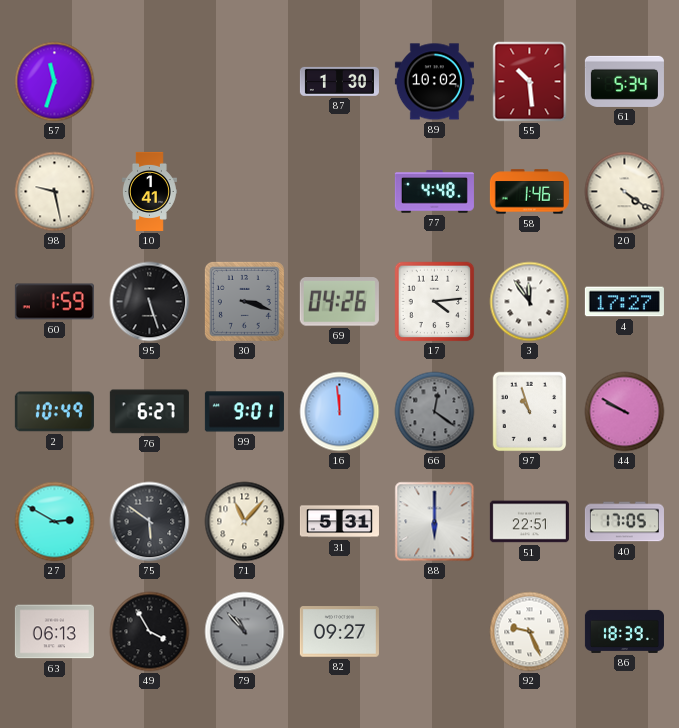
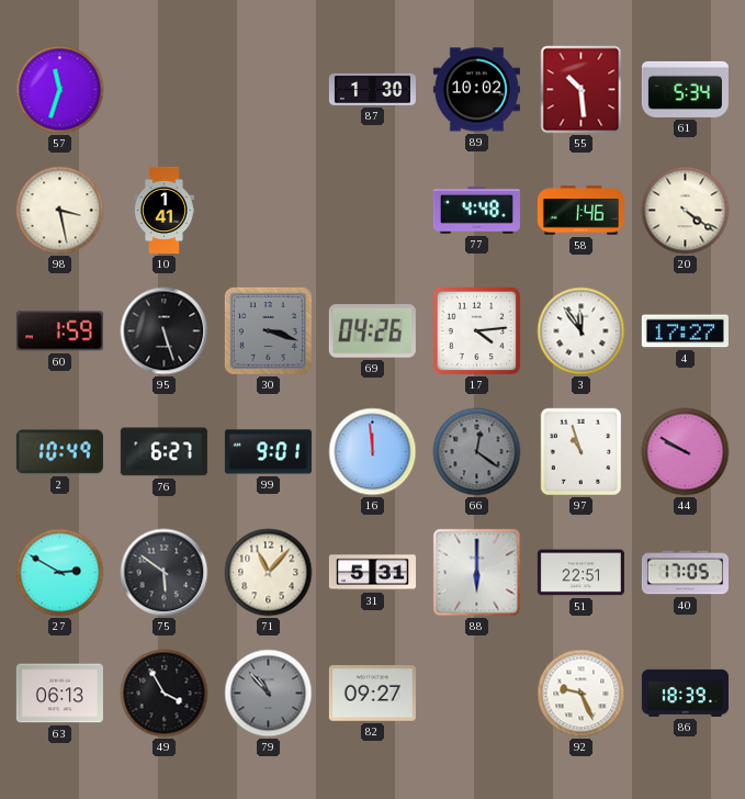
98: 9:28 -> 3:28
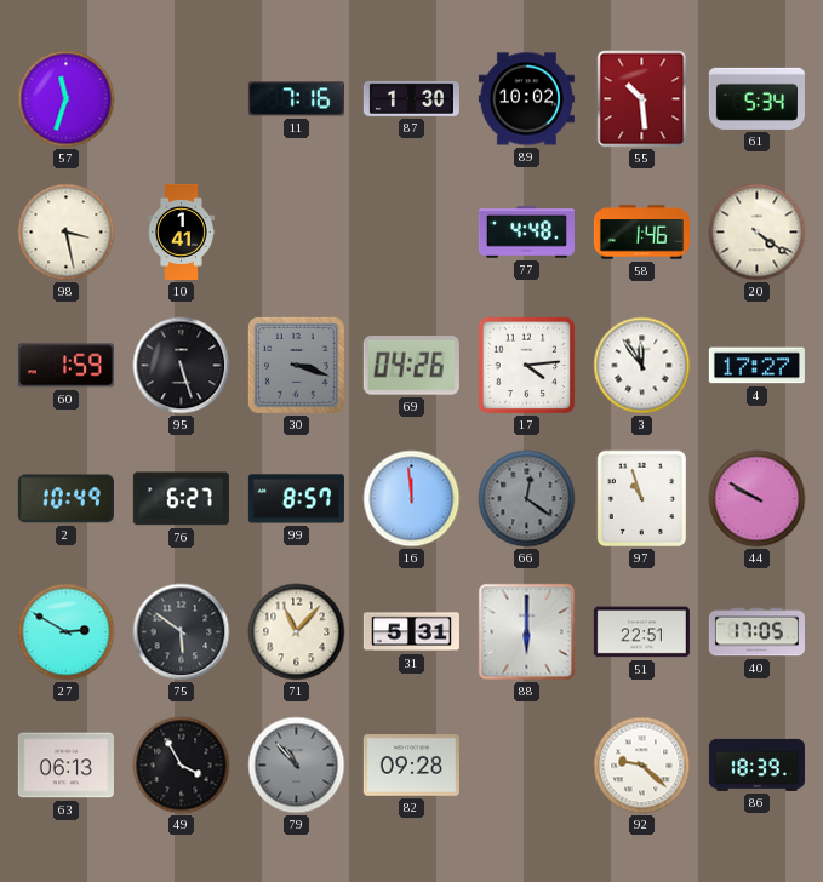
11: none -> 7:16
99: 9:01 -> 8:57
82: 09:27 -> 09:28
92: 9:26 -> 9:22
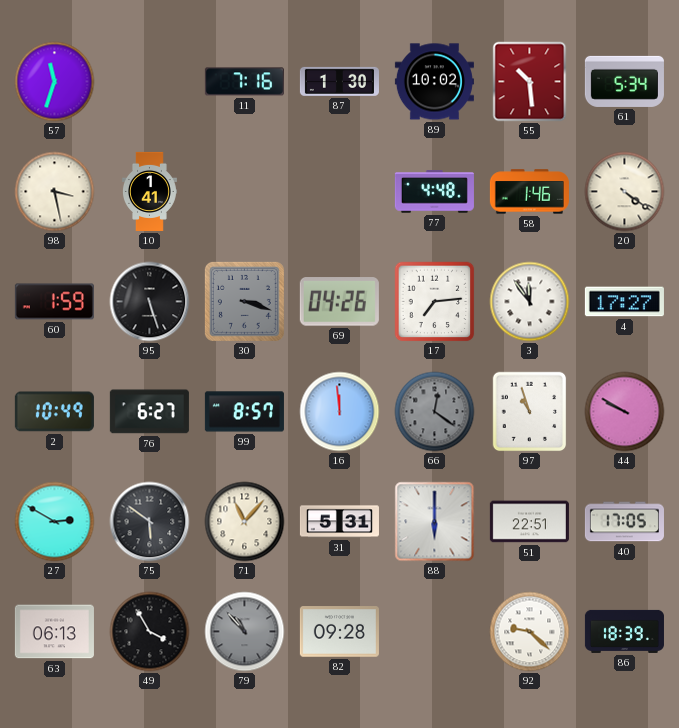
17: 4:14 -> 7:14
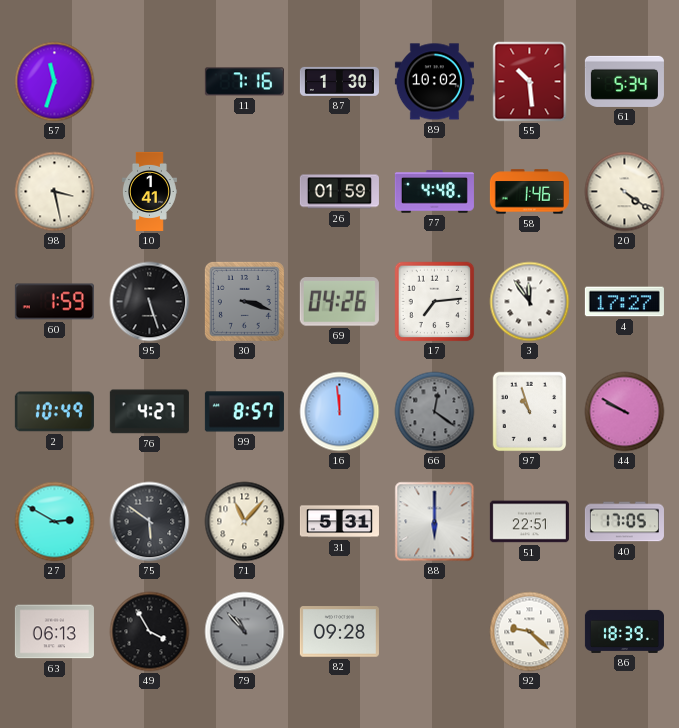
26: none -> 01:59
76: 6:27 -> 4:27
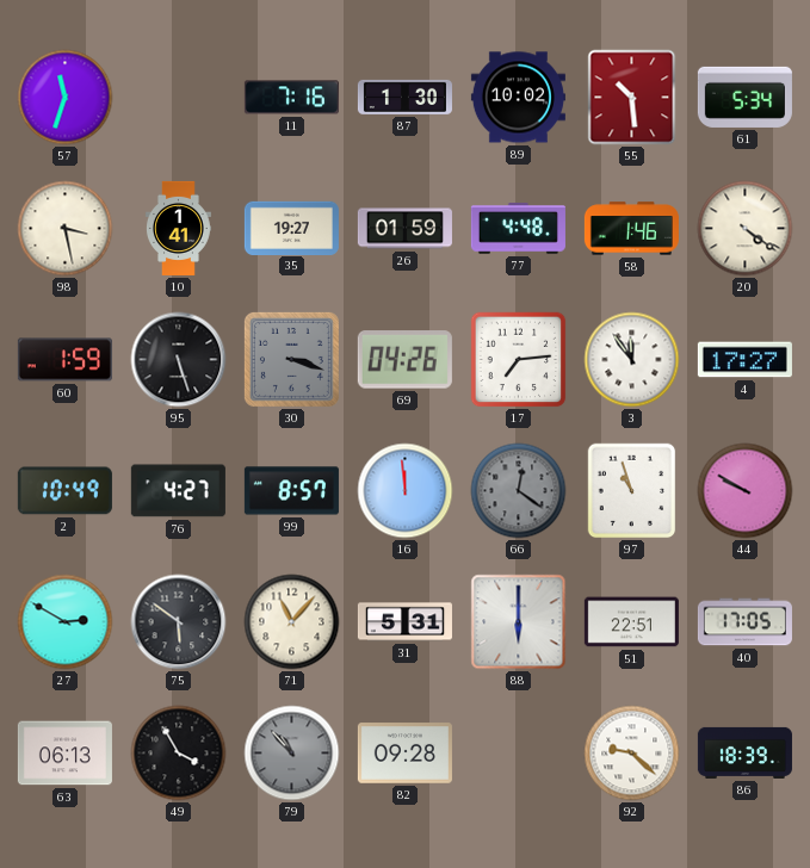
35: none -> 19:27
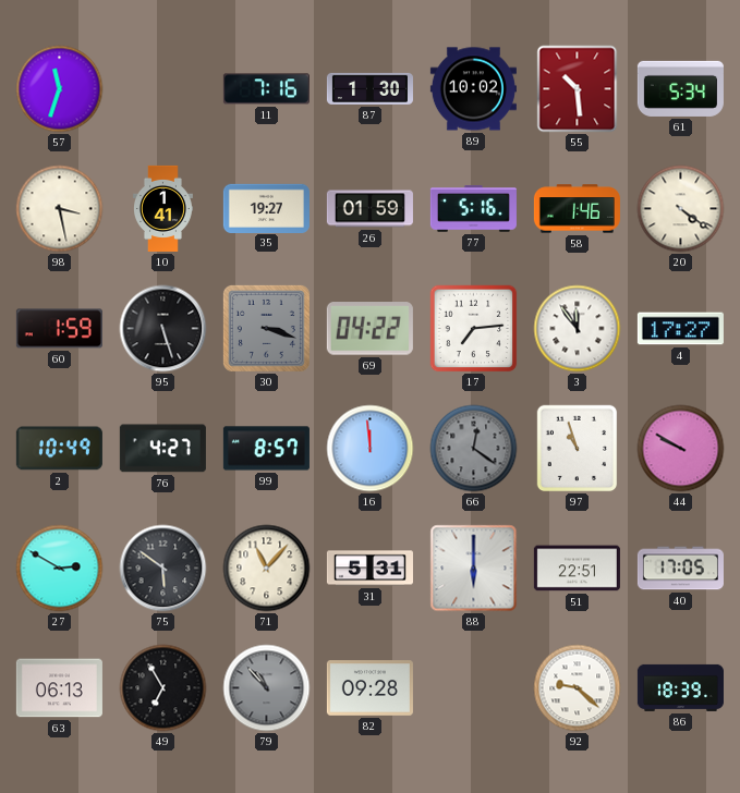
77: 4:48 -> 5:16
69: 04:26 -> 04:22
49: 3:55 -> 6:55
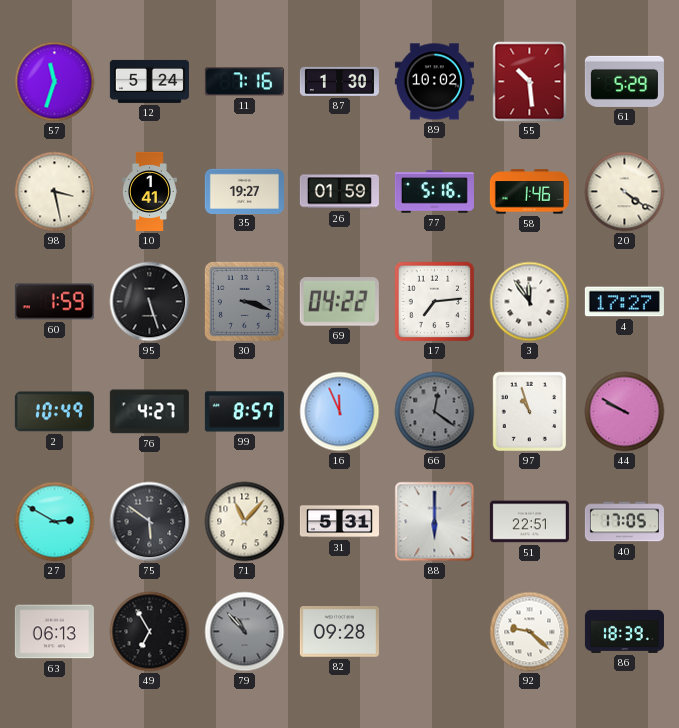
12: none -> 5:24
61: 5:34 -> 5:29
16: 11:59 -> 11:56
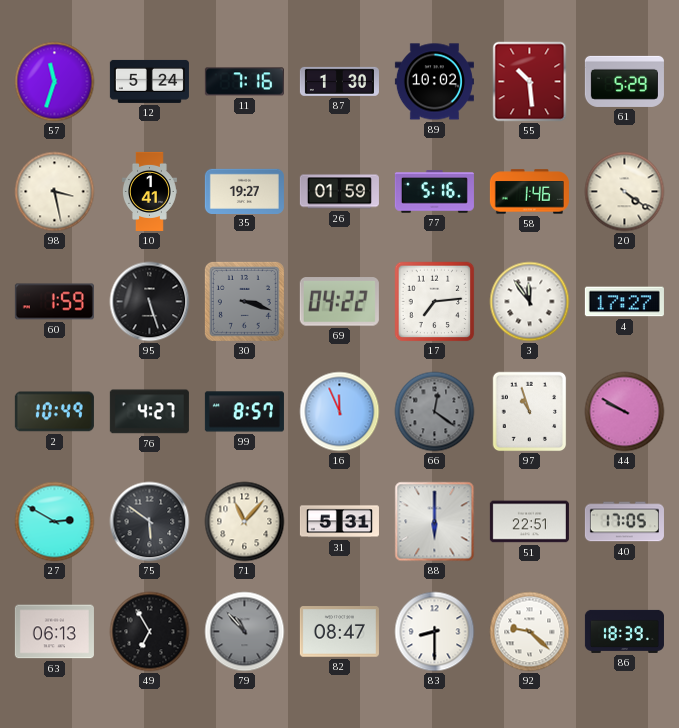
82: 09:28 -> 08:47
83: none -> 8:30
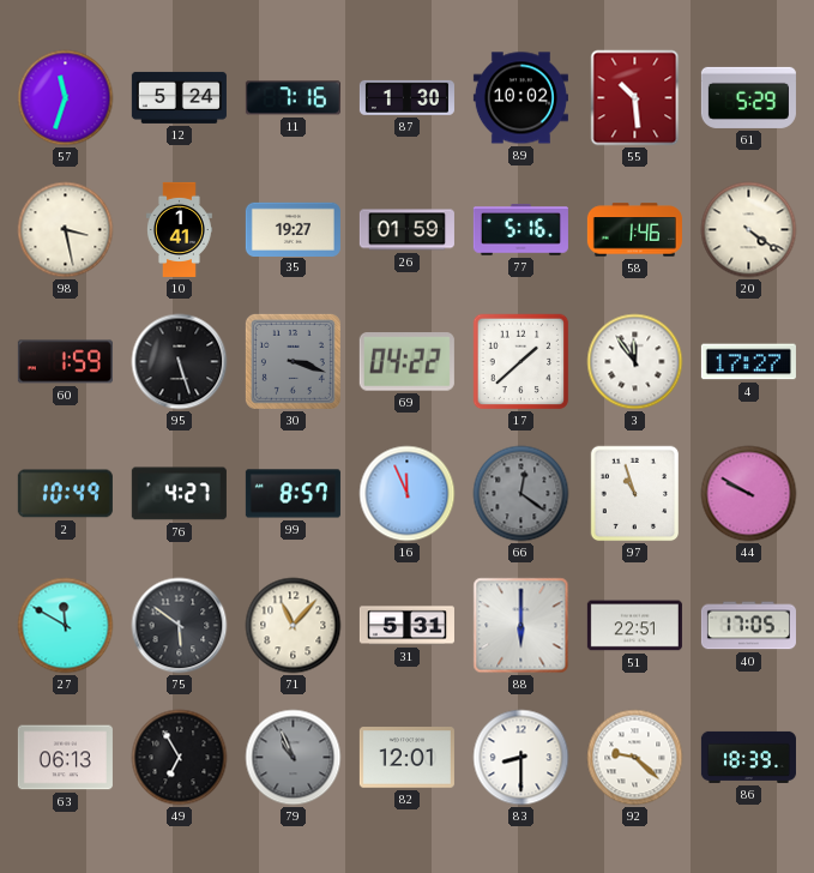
17: 7:14 -> 1:38
27: 2:50 -> 11:50
79: 10:53 -> 10:56
82: 08:47 -> 12:01
